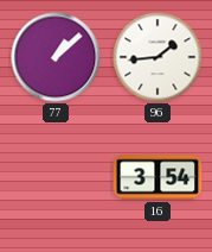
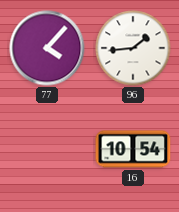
77: 1:08 -> 4:07
16: 3:54 -> 10:54
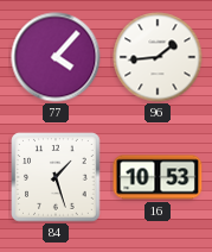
84: none -> 1:27
16: 10:54 -> 10:53
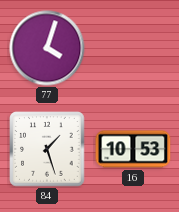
77: 4:07 -> 4:03
96: 1:44 -> none
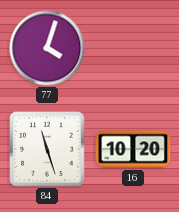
84: 1:27 -> 11:27
16: 10:53 -> 10:20
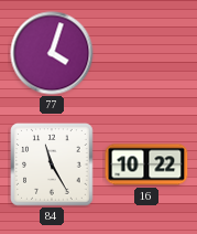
84: 11:27 -> 11:25
16: 10:20 -> 10:22
